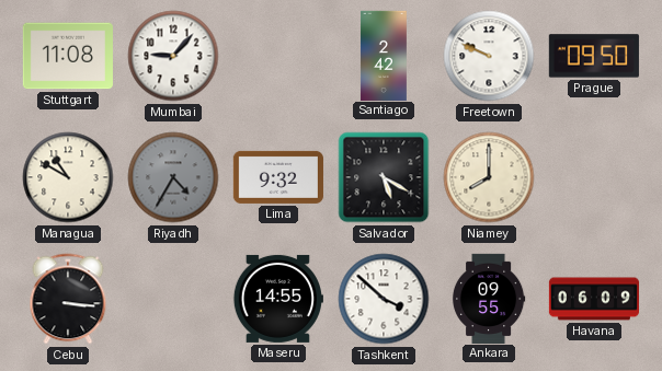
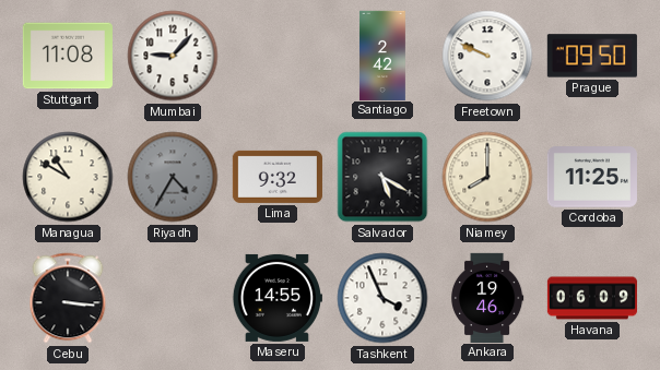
Cordoba: none -> 11:25
Tashkent: 3:52 -> 3:56
Ankara: 09:55 -> 19:46
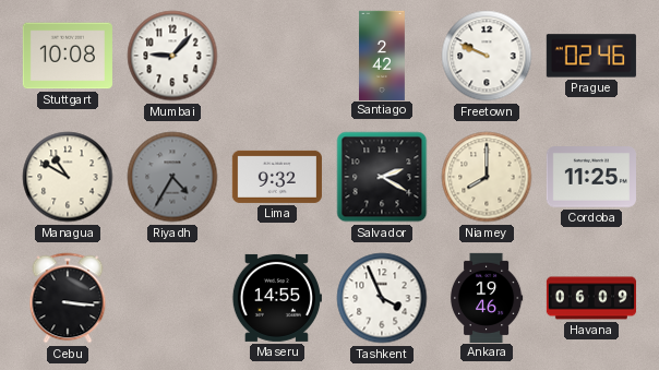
Stuttgart: 11:08 -> 10:08
Prague: 09:50 -> 02:46
Salvador: 5:20 -> 2:20
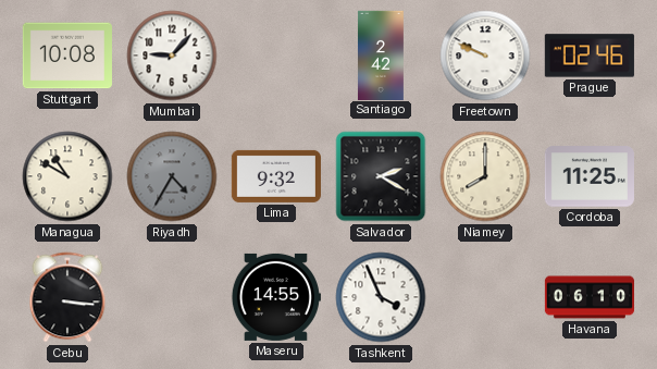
Ankara: 19:46 -> none
Havana: 06:09 -> 06:10
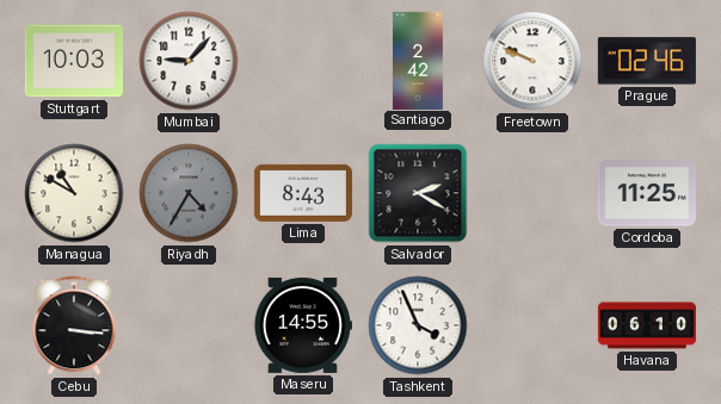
Stuttgart: 10:08 -> 10:03
Lima: 9:32 -> 8:43
Niamey: 8:00 -> none
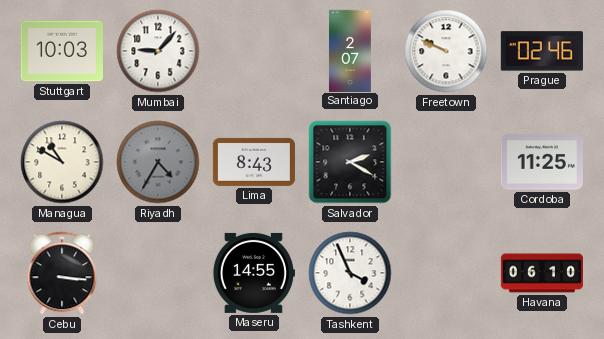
Santiago: 2:42 -> 2:07
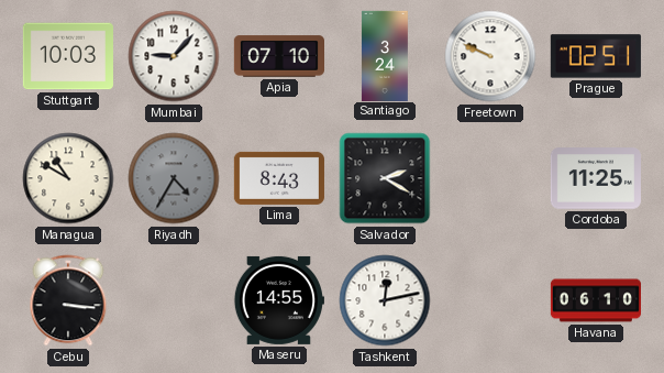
Apia: none -> 07:10
Santiago: 2:07 -> 3:24
Prague: 02:46 -> 02:51
Tashkent: 3:56 -> 12:13
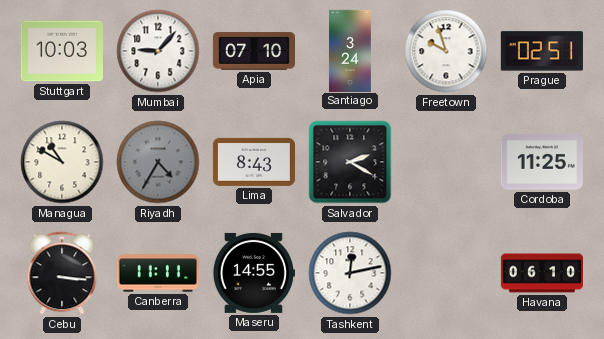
Freetown: 9:49 -> 9:57
Canberra: none -> 11:11
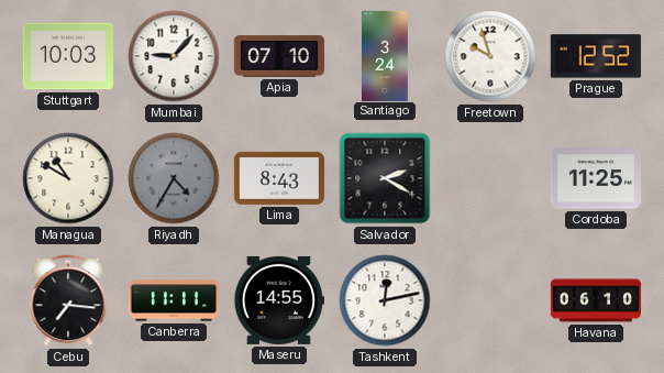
Prague: 02:51 -> 12:52
Cebu: 3:16 -> 7:16
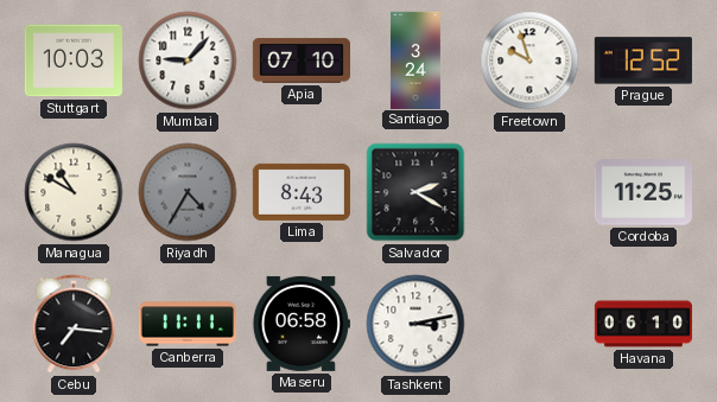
Maseru: 14:55 -> 06:58
Tashkent: 12:13 -> 3:13
